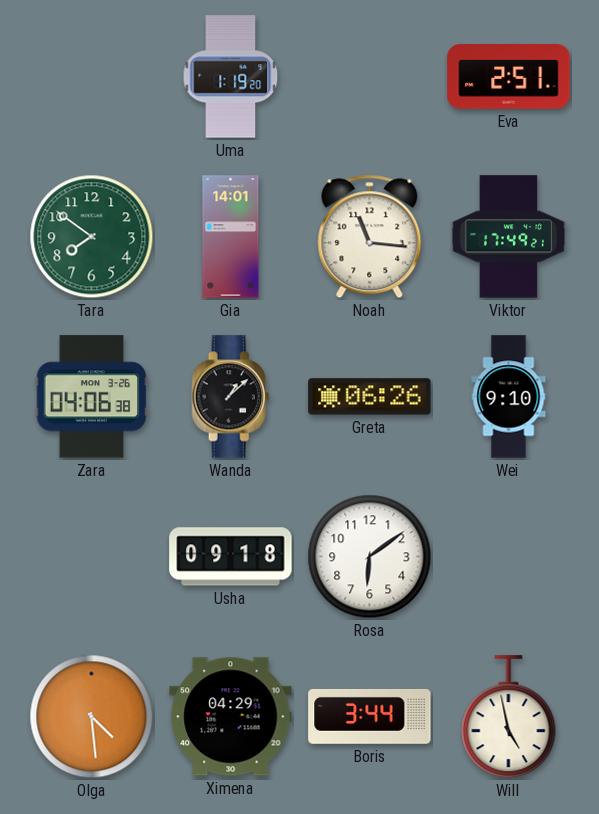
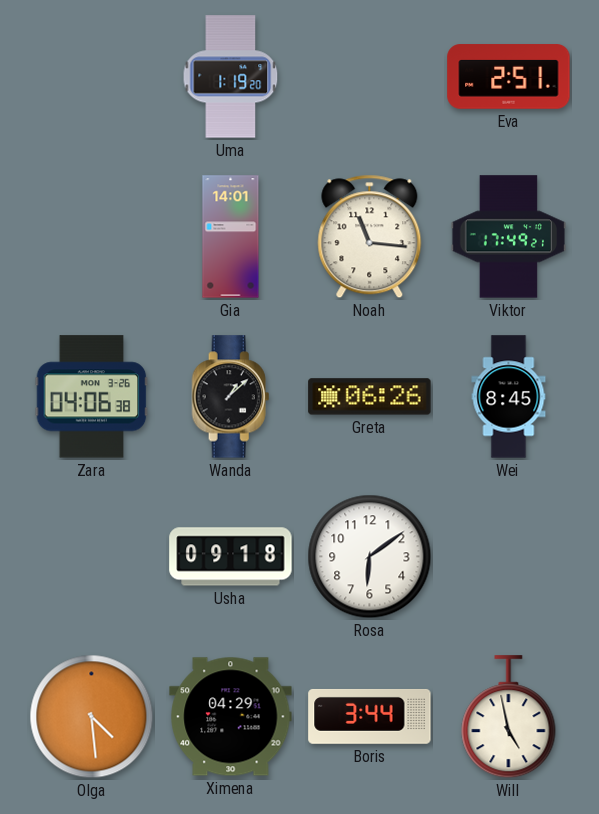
Tara: 7:51 -> none
Wei: 9:10 -> 8:45
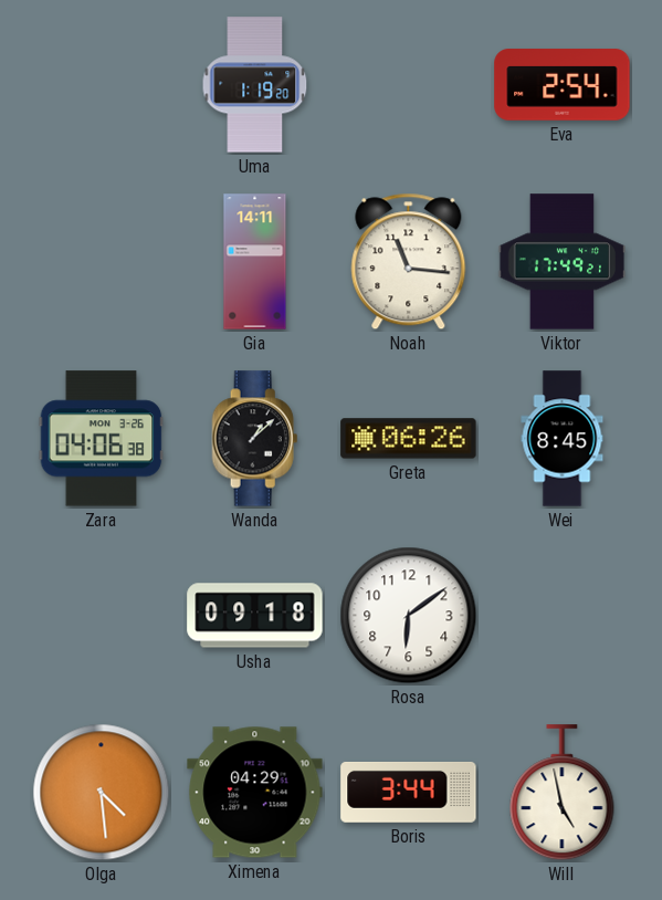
Eva: 2:51 -> 2:54
Gia: 14:01 -> 14:11
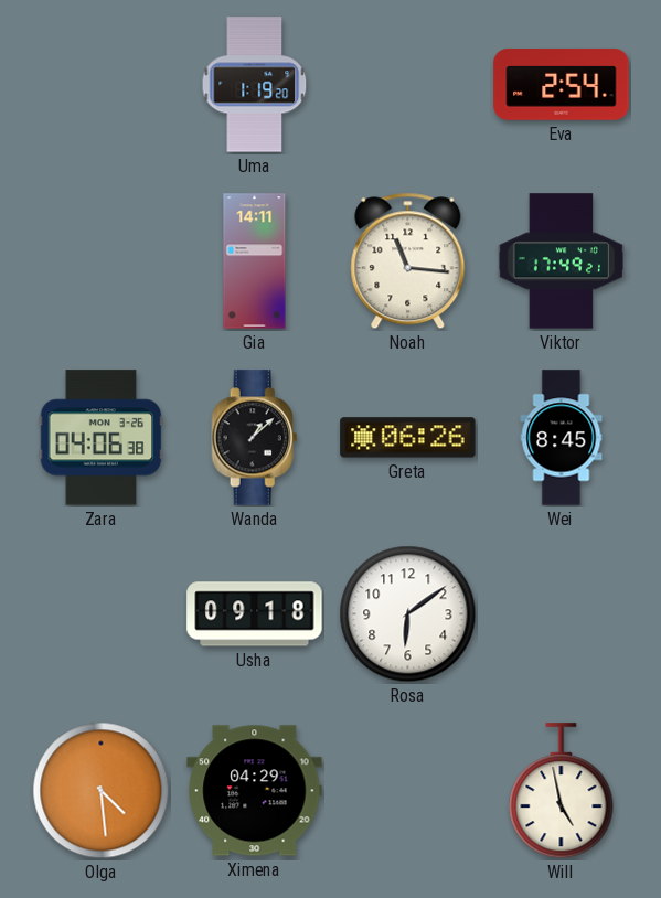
Boris: 3:44 -> none
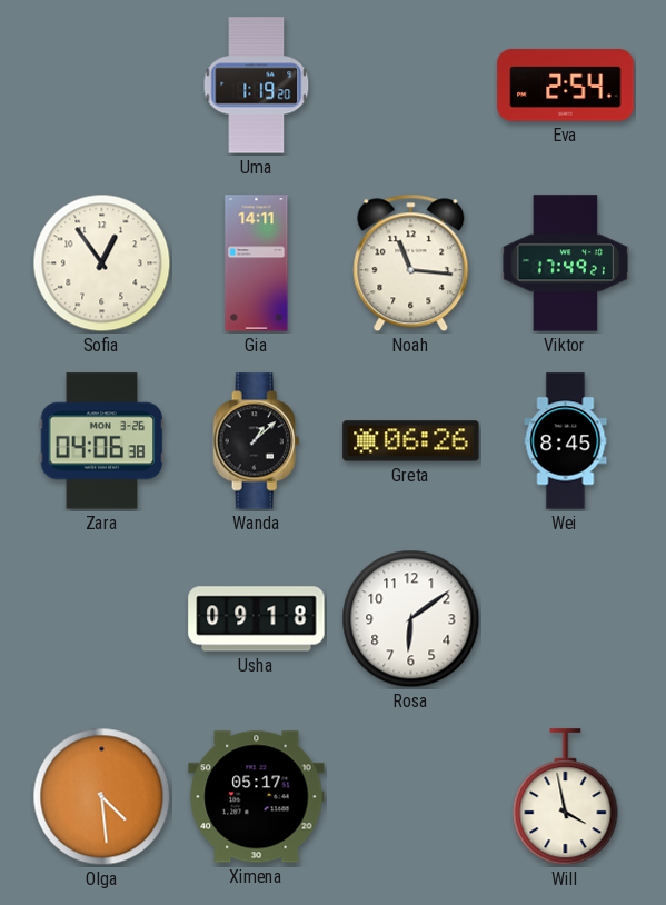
Sofia: none -> 12:54
Ximena: 04:29 -> 05:17
Will: 4:58 -> 3:58
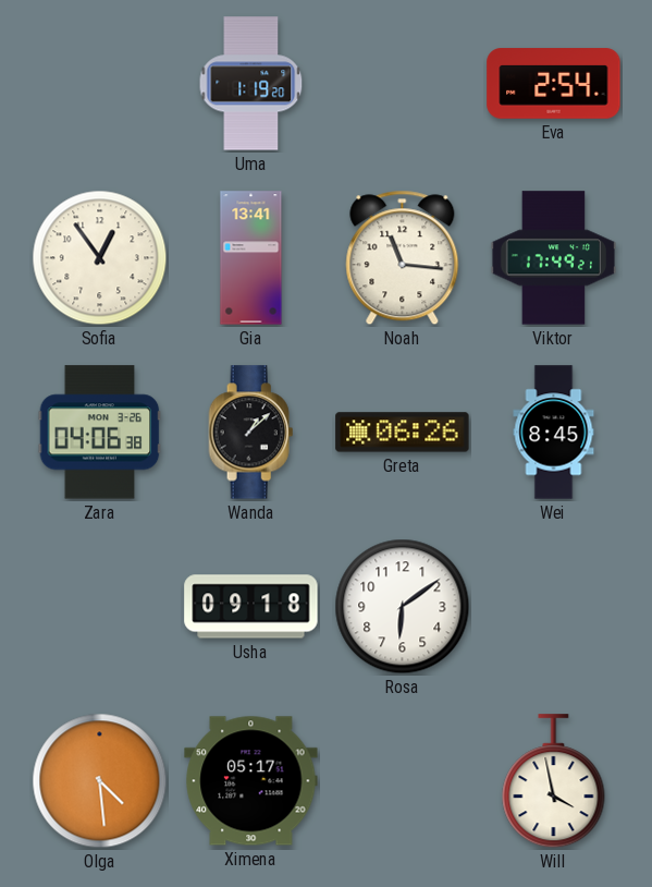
Gia: 14:11 -> 13:41
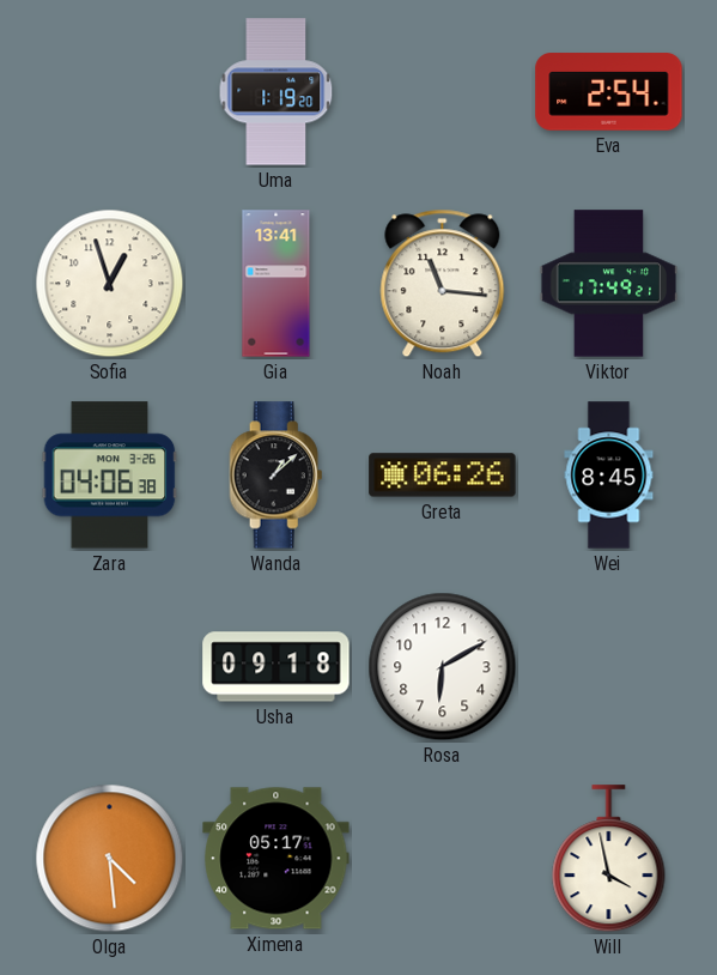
Sofia: 12:54 -> 12:57
Rosa: 6:09 -> 6:10
